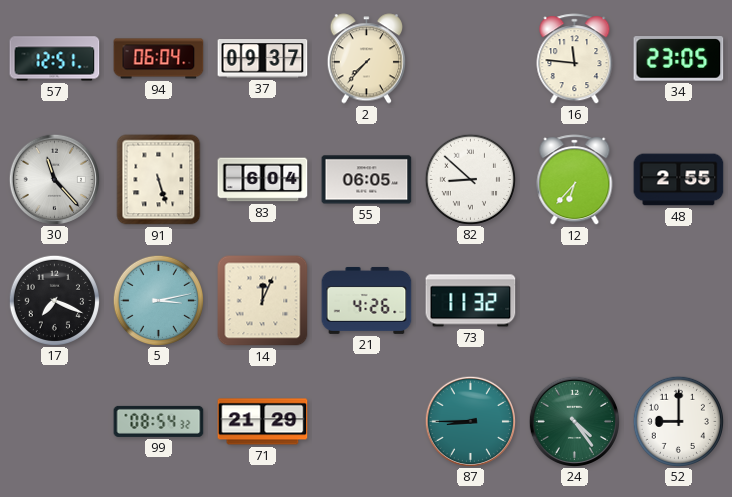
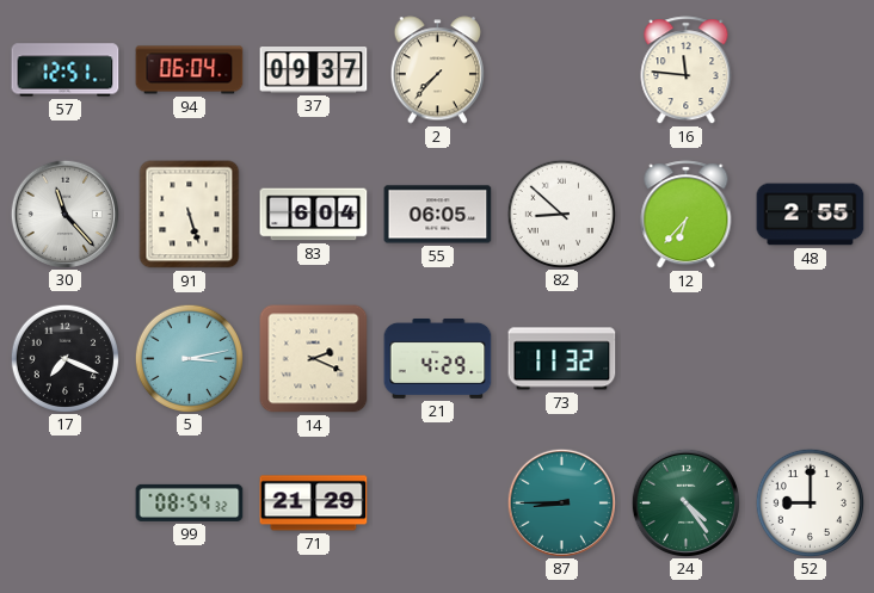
34: 23:05 -> none
14: 12:04 -> 2:19
21: 4:26 -> 4:29
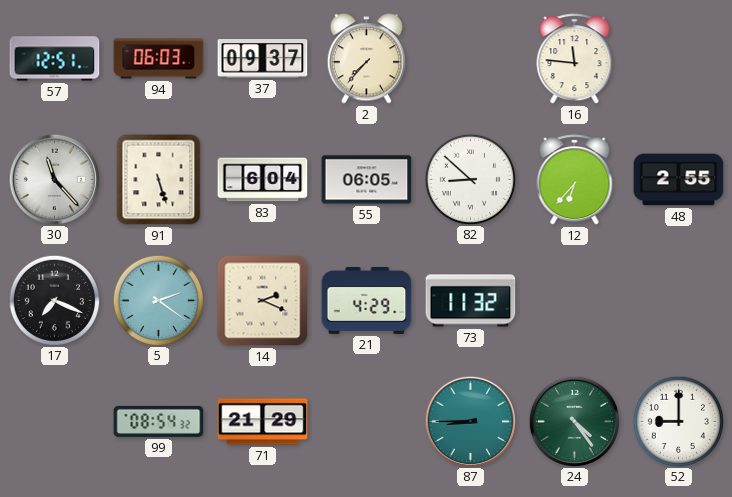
94: 06:04 -> 06:03
5: 3:13 -> 2:21
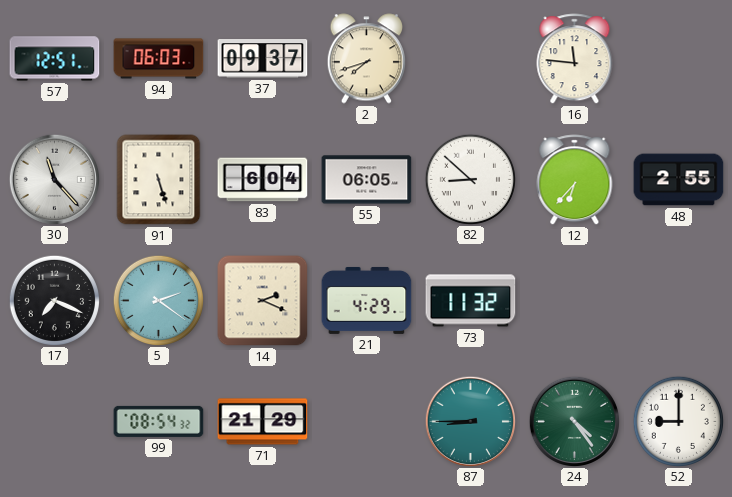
2: 7:37 -> 7:42
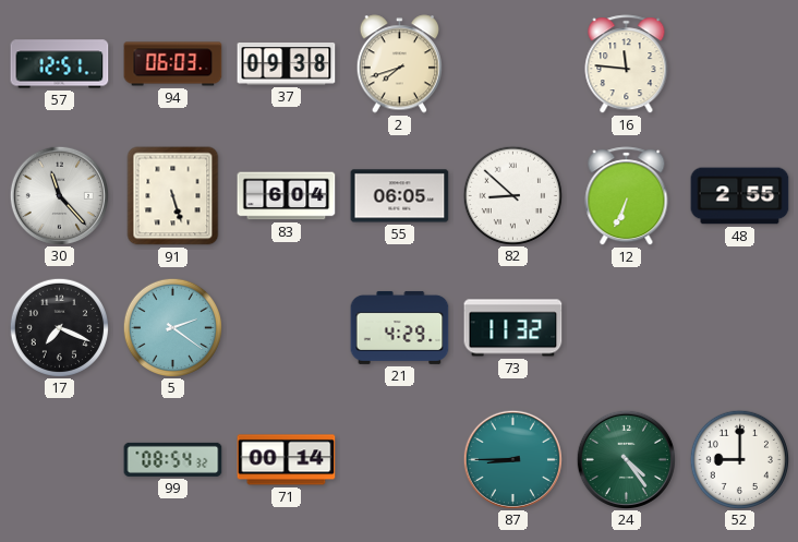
37: 09:37 -> 09:38
12: 6:37 -> 6:34
14: 2:19 -> none
71: 21:29 -> 00:14
